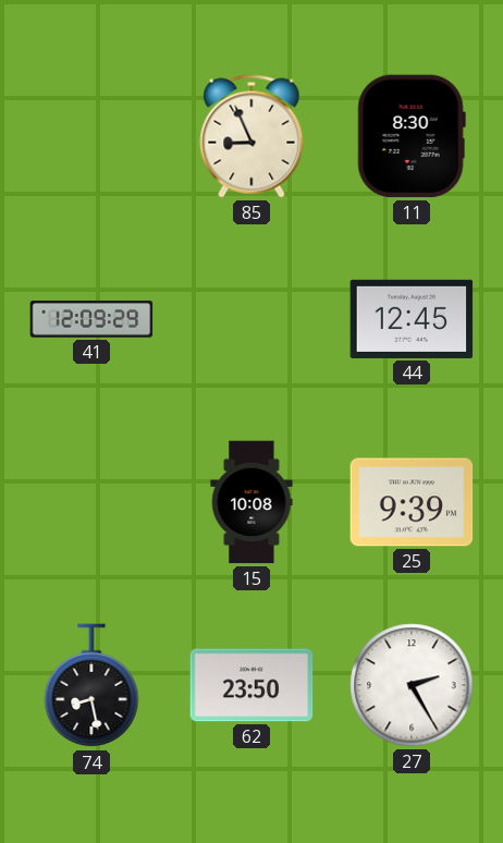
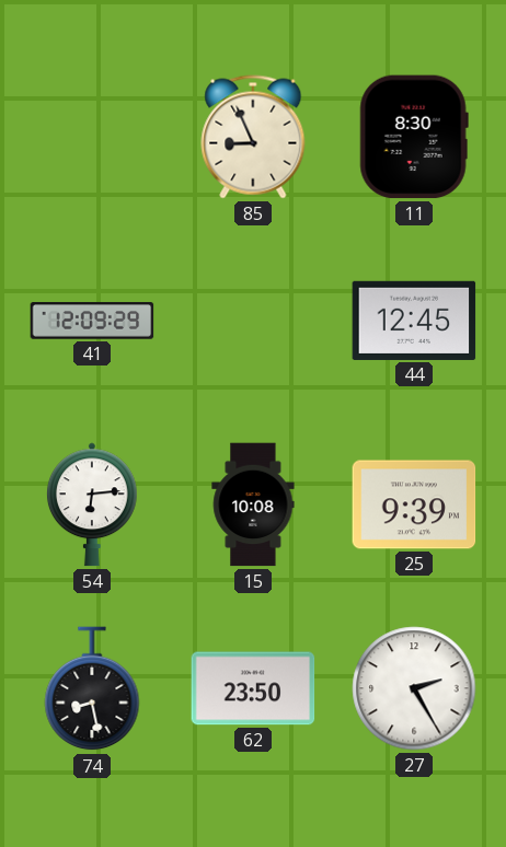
54: none -> 6:14
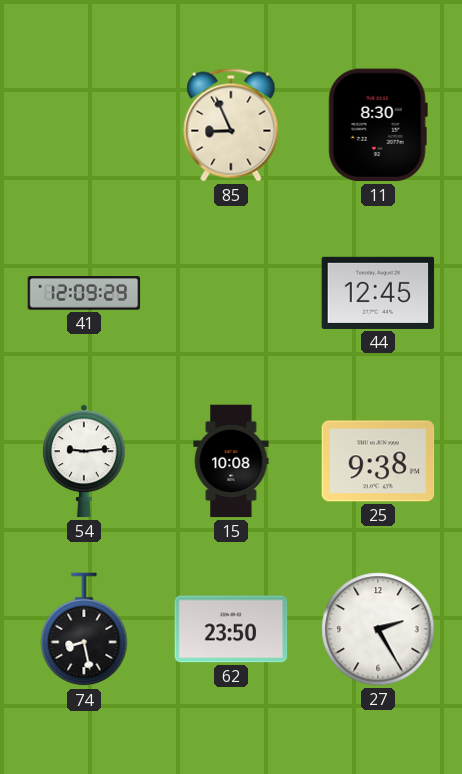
54: 6:14 -> 9:14
25: 9:39 -> 9:38
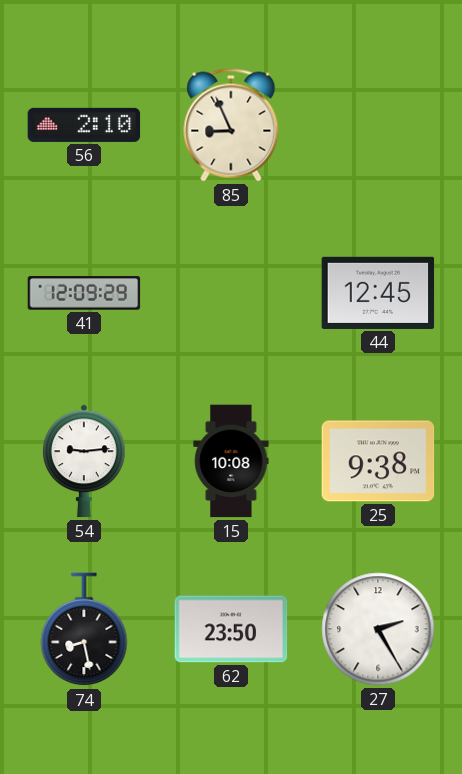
56: none -> 2:10
11: 8:30 -> none
